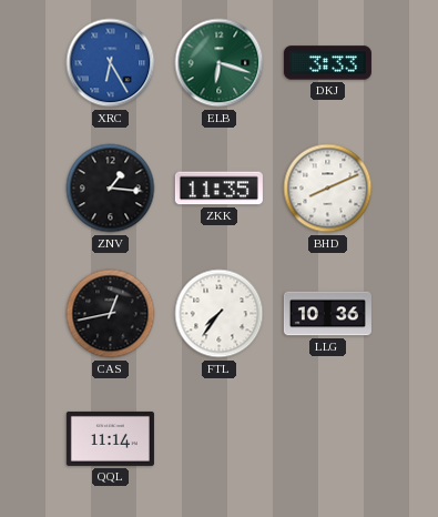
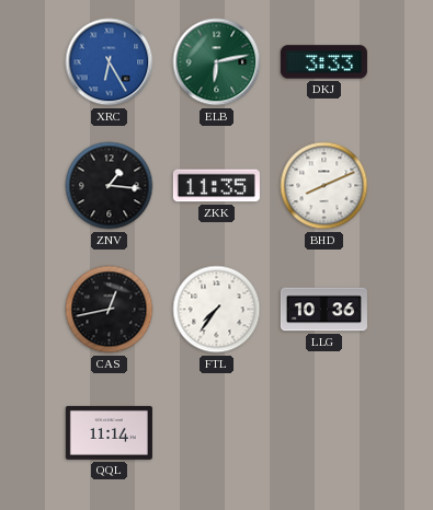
ELB: 6:18 -> 6:13
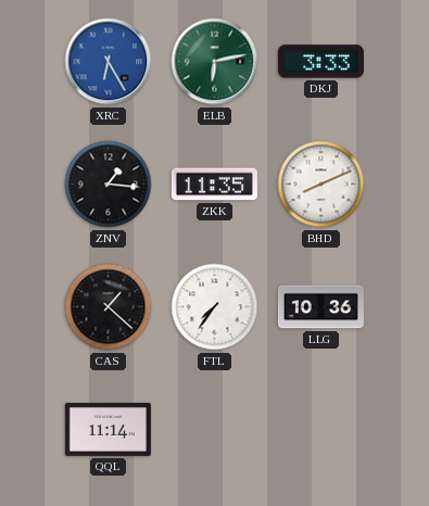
CAS: 12:43 -> 1:22
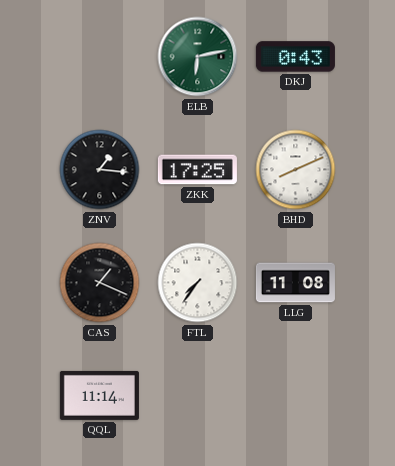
XRC: 6:25 -> none
DKJ: 3:33 -> 0:43
ZKK: 11:35 -> 17:25
CAS: 1:22 -> 1:19
LLG: 10:36 -> 11:08
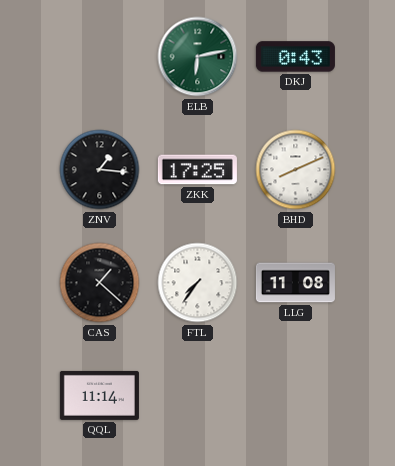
CAS: 1:19 -> 1:22
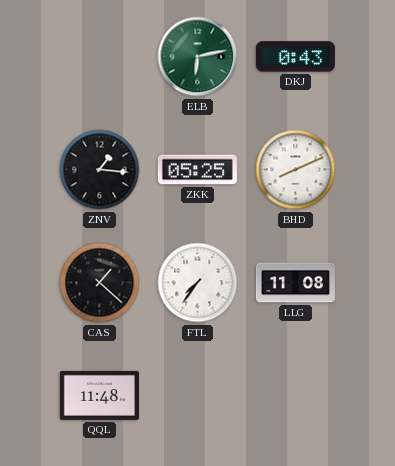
ZKK: 17:25 -> 05:25
QQL: 11:14 -> 11:48
